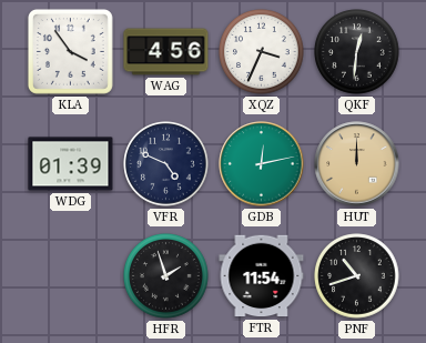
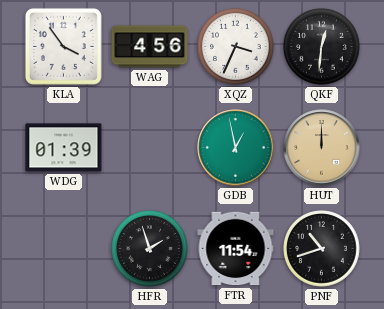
VFR: 4:49 -> none
GDB: 12:13 -> 12:58
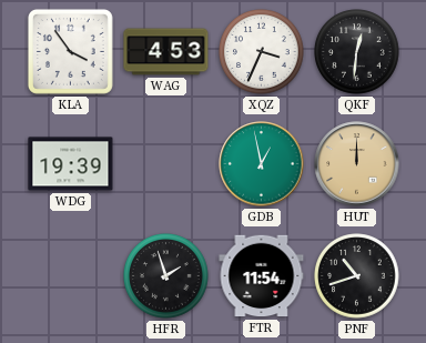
WAG: 4:56 -> 4:53
WDG: 01:39 -> 19:39
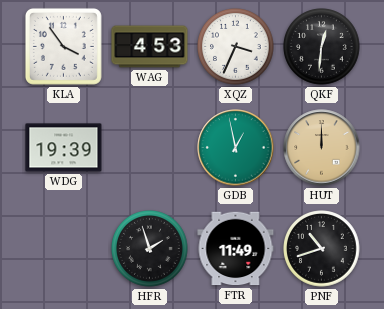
FTR: 11:54 -> 11:49
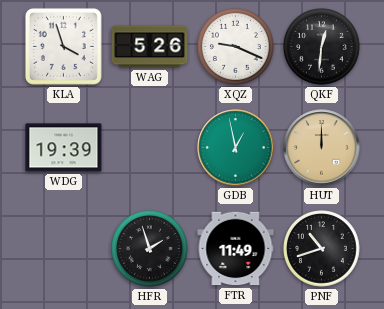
KLA: 3:54 -> 3:57
WAG: 4:53 -> 5:26
XQZ: 3:34 -> 9:19
